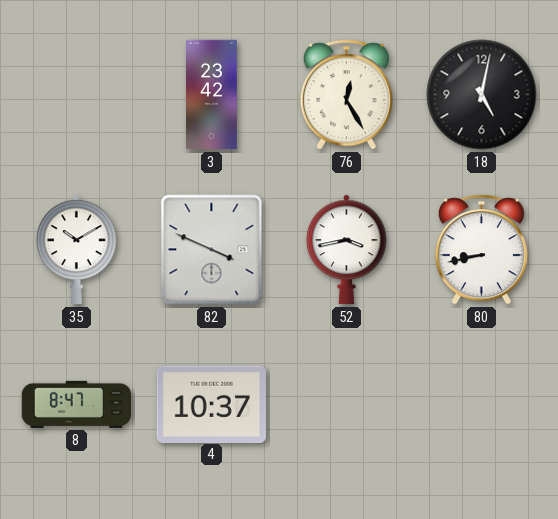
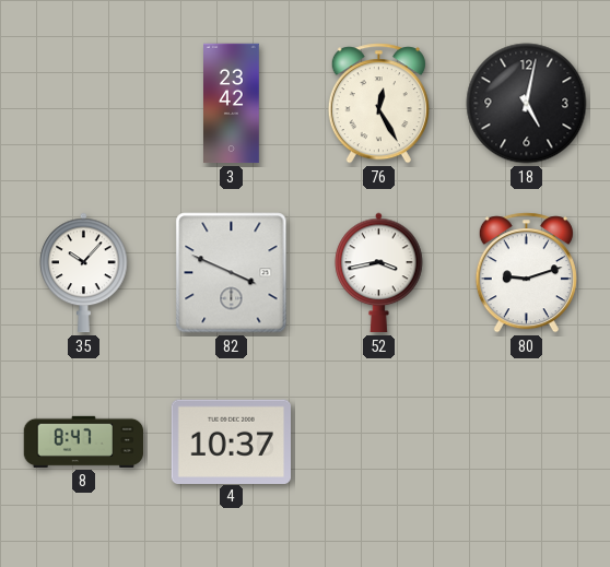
35: 10:10 -> 10:07
80: 8:43 -> 9:12
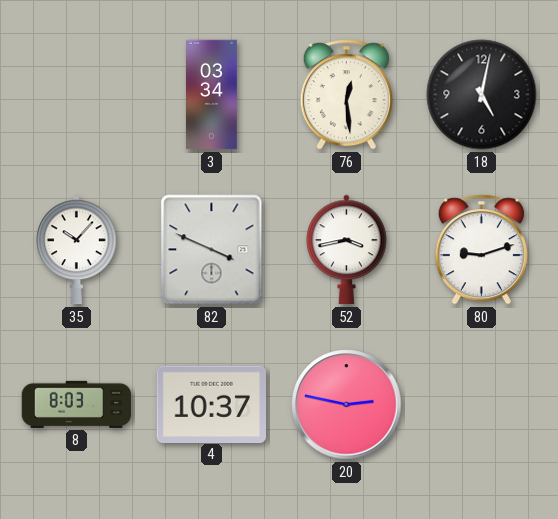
3: 23:42 -> 03:34
76: 12:25 -> 12:29
8: 8:47 -> 8:03
20: none -> 2:47
